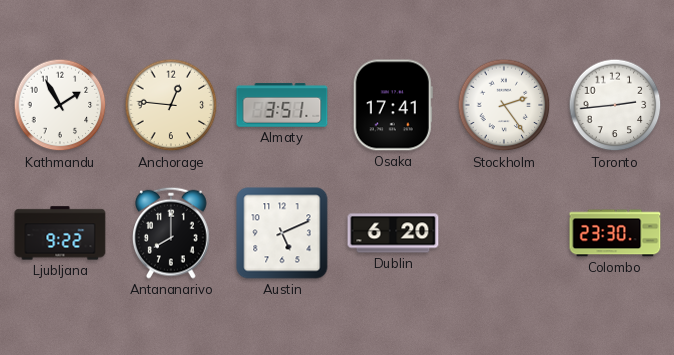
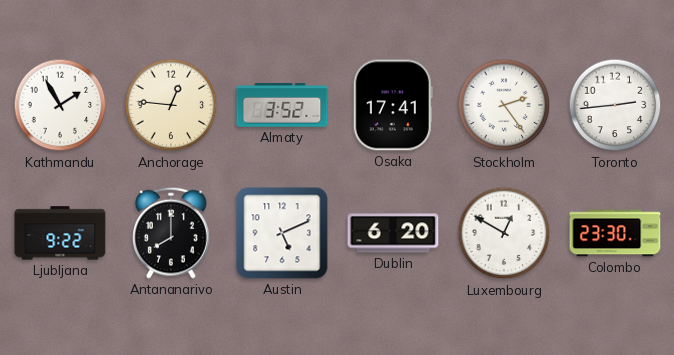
Almaty: 3:51 -> 3:52
Luxembourg: none -> 12:50
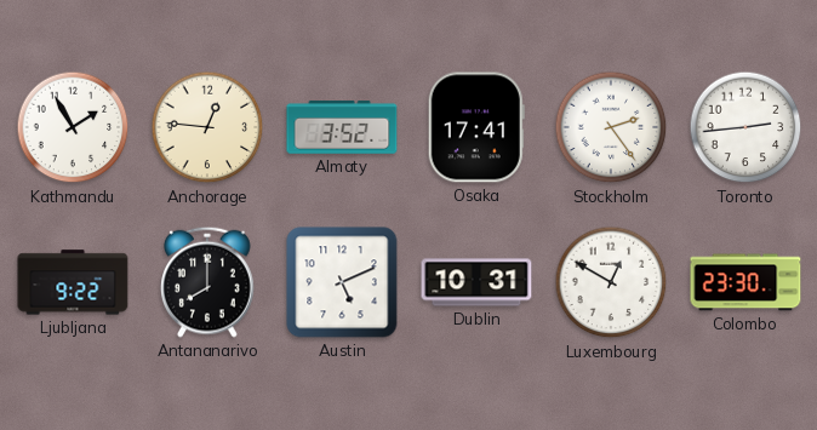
Dublin: 6:20 -> 10:31
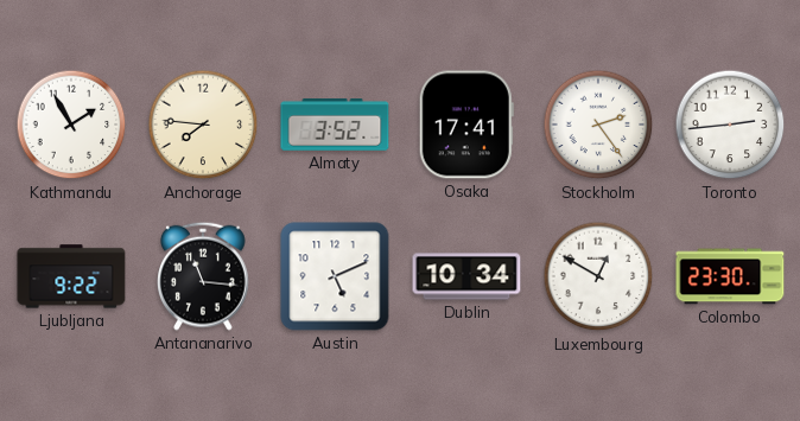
Anchorage: 12:46 -> 7:46
Antananarivo: 8:00 -> 11:16
Dublin: 10:31 -> 10:34
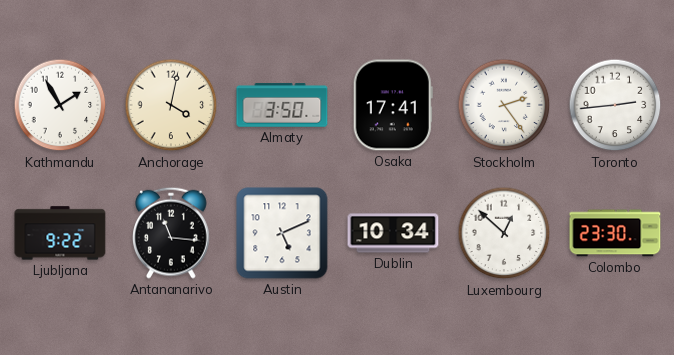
Anchorage: 7:46 -> 4:02
Almaty: 3:52 -> 3:50
Luxembourg: 12:50 -> 12:52
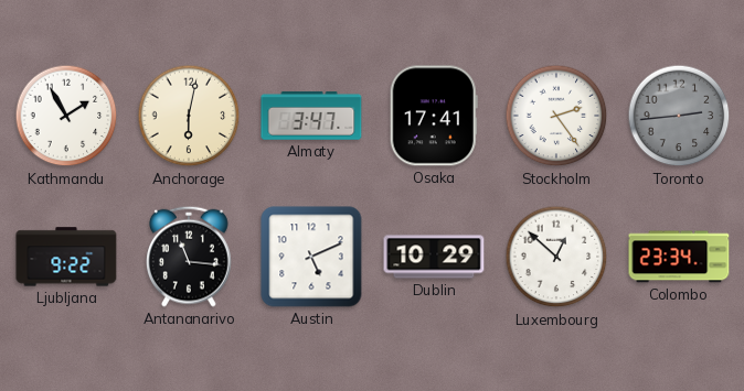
Anchorage: 4:02 -> 6:02
Almaty: 3:50 -> 3:47
Toronto dial: white -> grey
Dublin: 10:34 -> 10:29
Colombo: 23:30 -> 23:34
